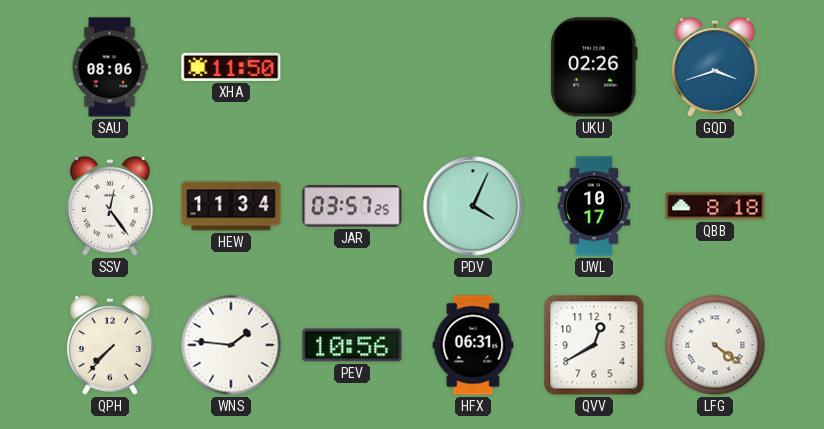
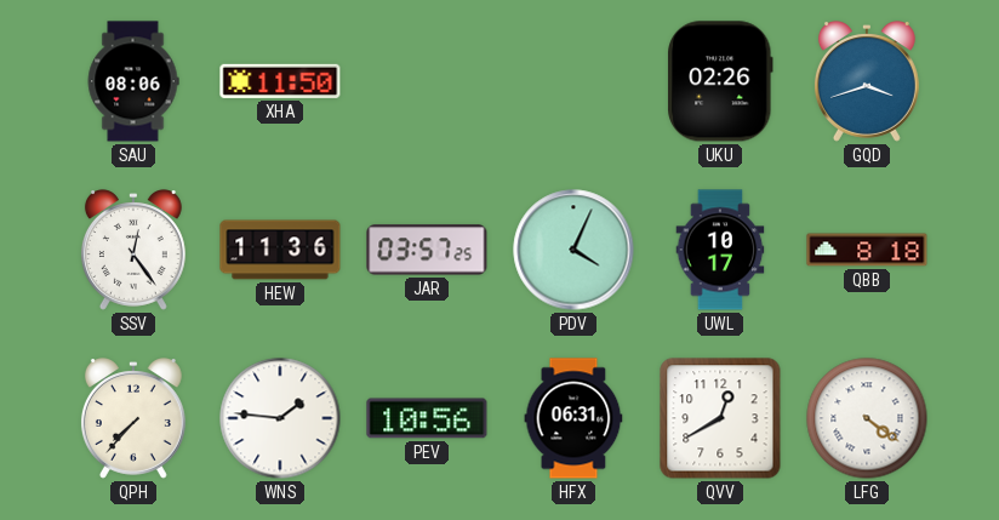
HEW: 11:34 -> 11:36
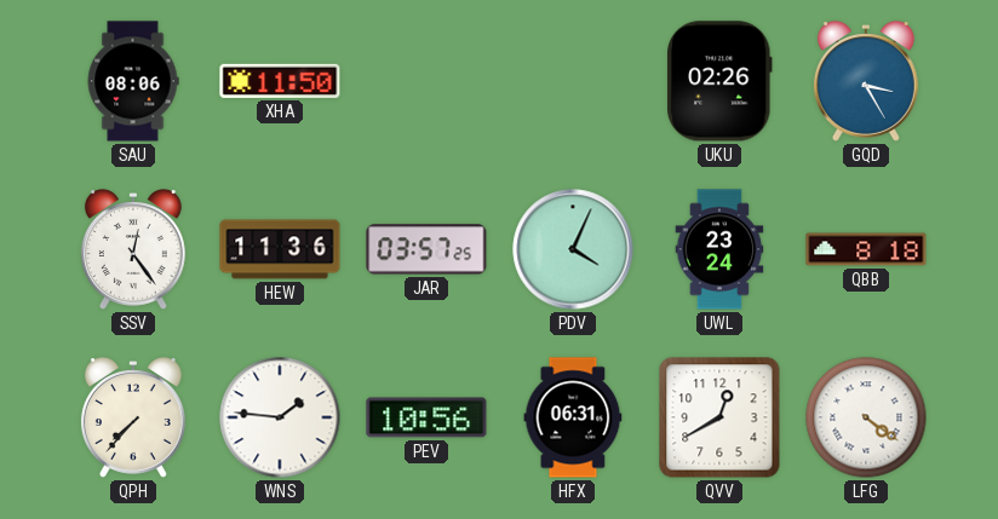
GQD: 3:42 -> 3:25
UWL: 10:17 -> 23:24
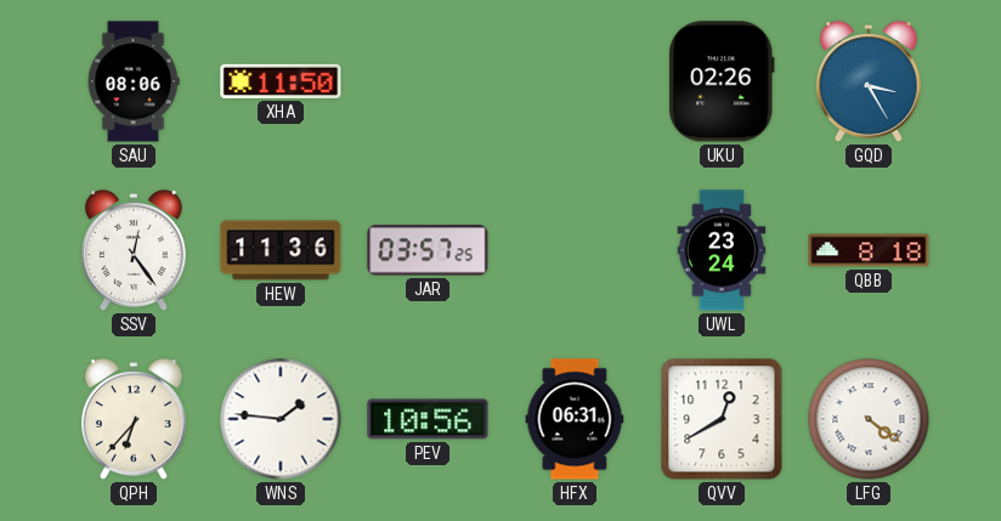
PDV: 4:04 -> none
QPH: 7:37 -> 6:37
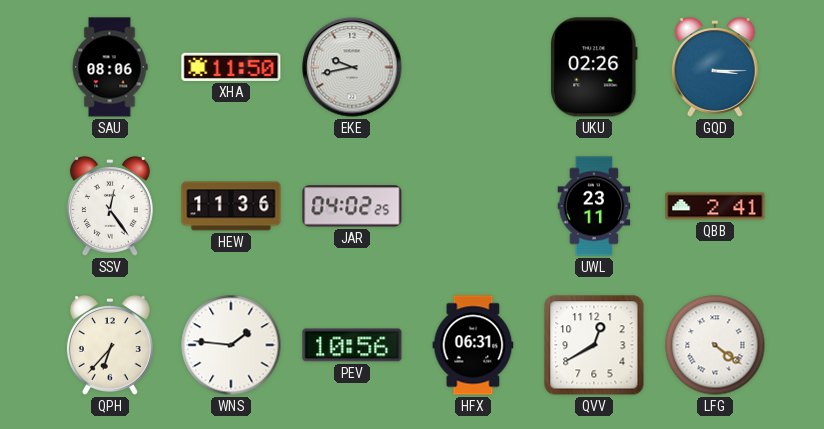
EKE: none -> 9:43
GQD: 3:25 -> 3:15
JAR: 03:57 -> 04:02
UWL: 23:24 -> 23:11
QBB: 8:18 -> 2:41
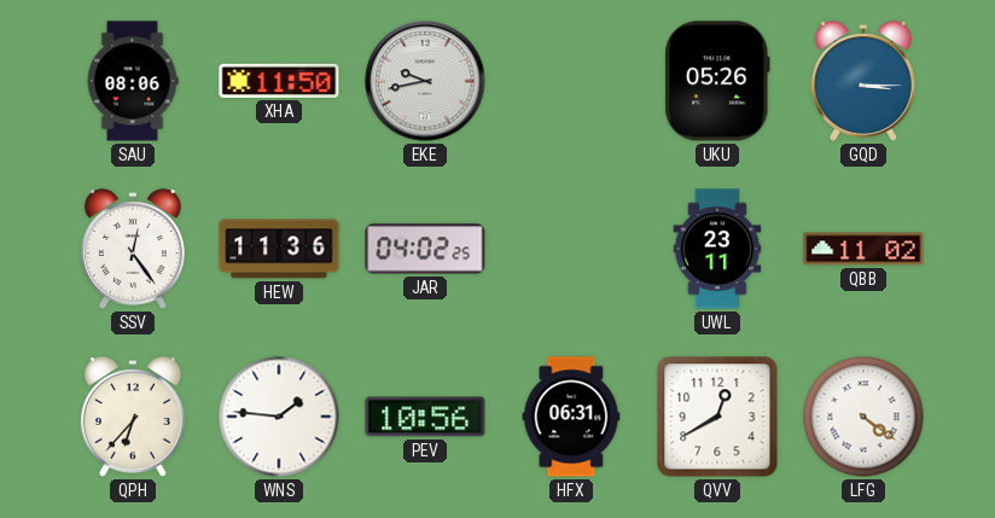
UKU: 02:26 -> 05:26
QBB: 2:41 -> 11:02
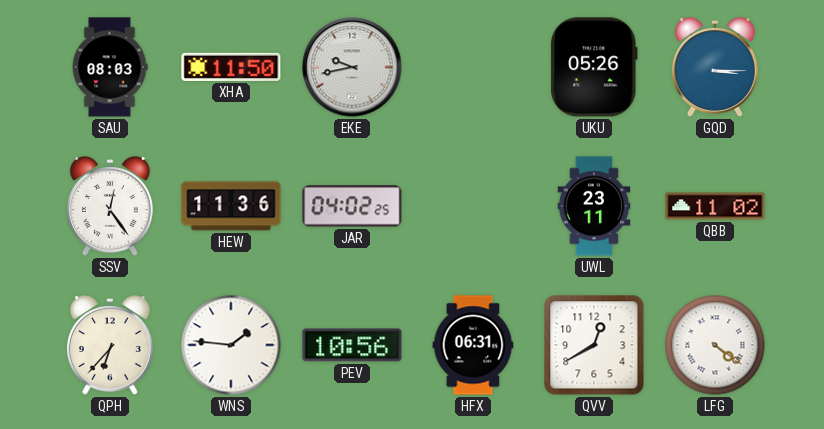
SAU: 08:06 -> 08:03
